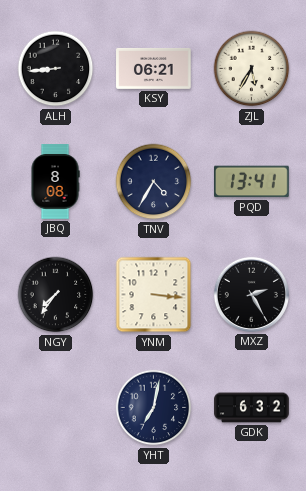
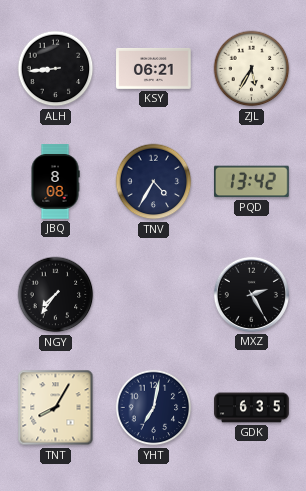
PQD: 13:41 -> 13:42
YNM: 3:16 -> none
TNT: none -> 8:05
GDK: 6:32 -> 6:35
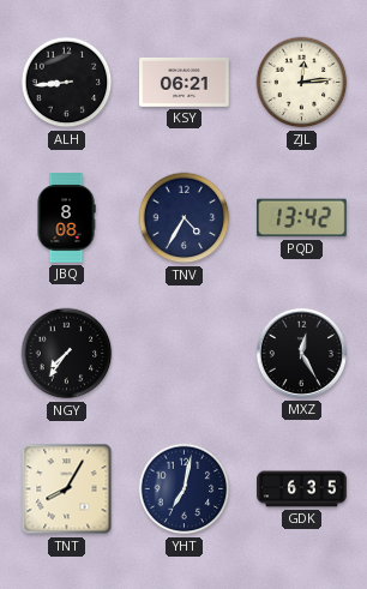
ZJL: 5:35 -> 12:14
MXZ: 2:25 -> 12:25
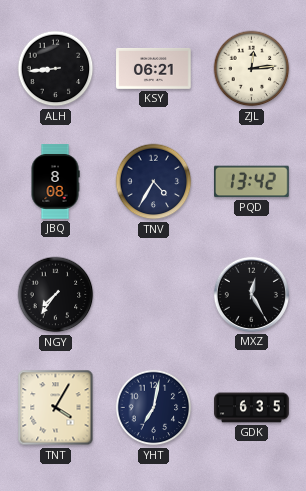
TNT: 8:05 -> 4:05
